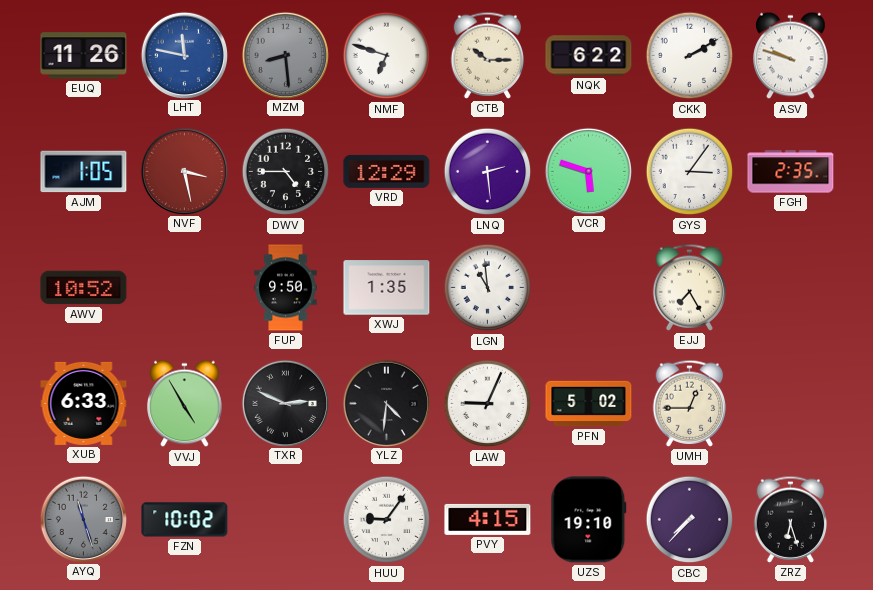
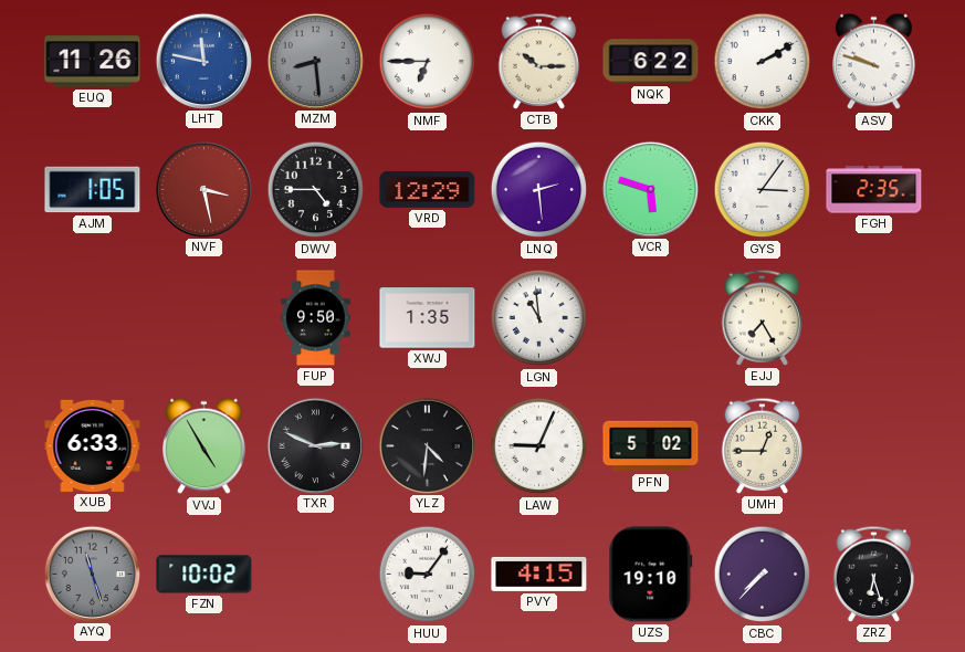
NMF: 6:48 -> 6:45
AWV: 10:52 -> none
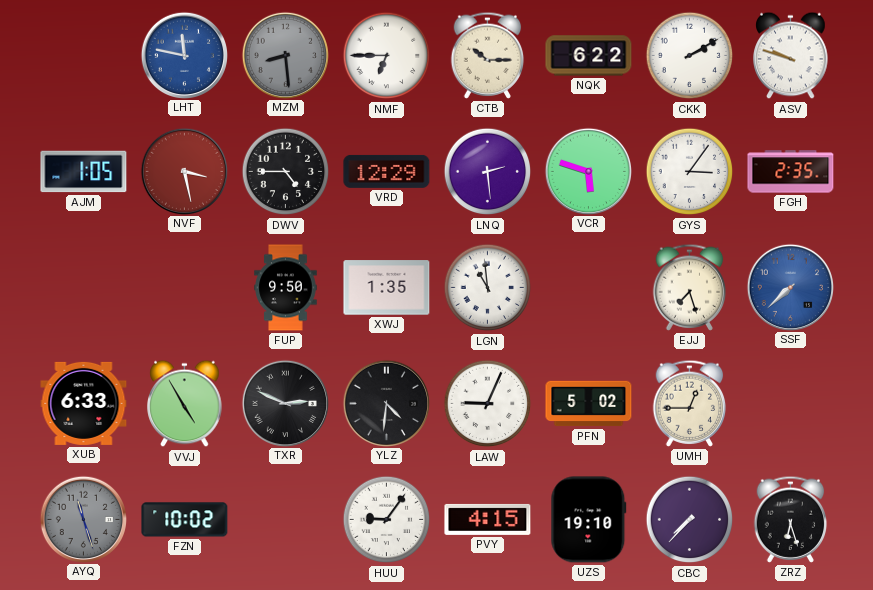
EUQ: 11:26 -> none
EJJ: 7:25 -> 7:27
SSF: none -> 7:38
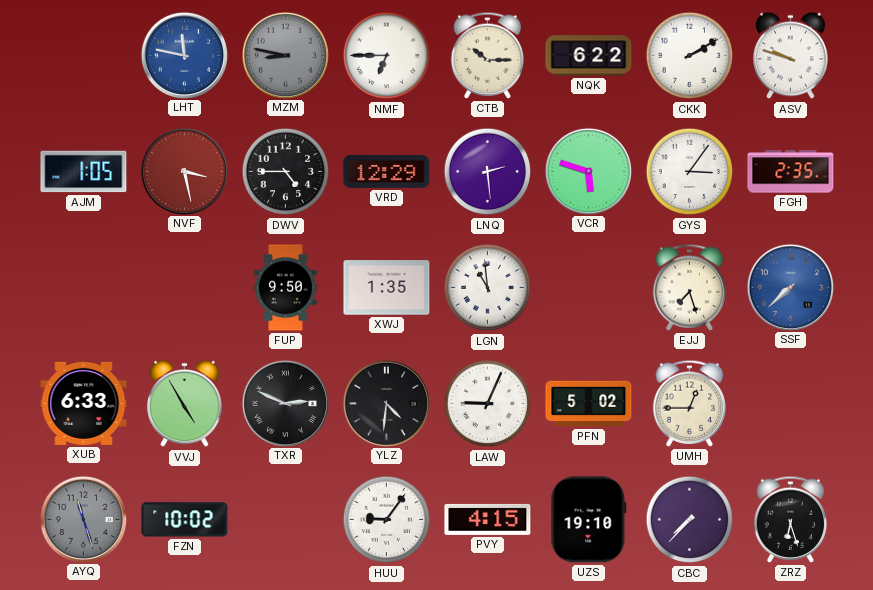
MZM: 8:29 -> 8:47
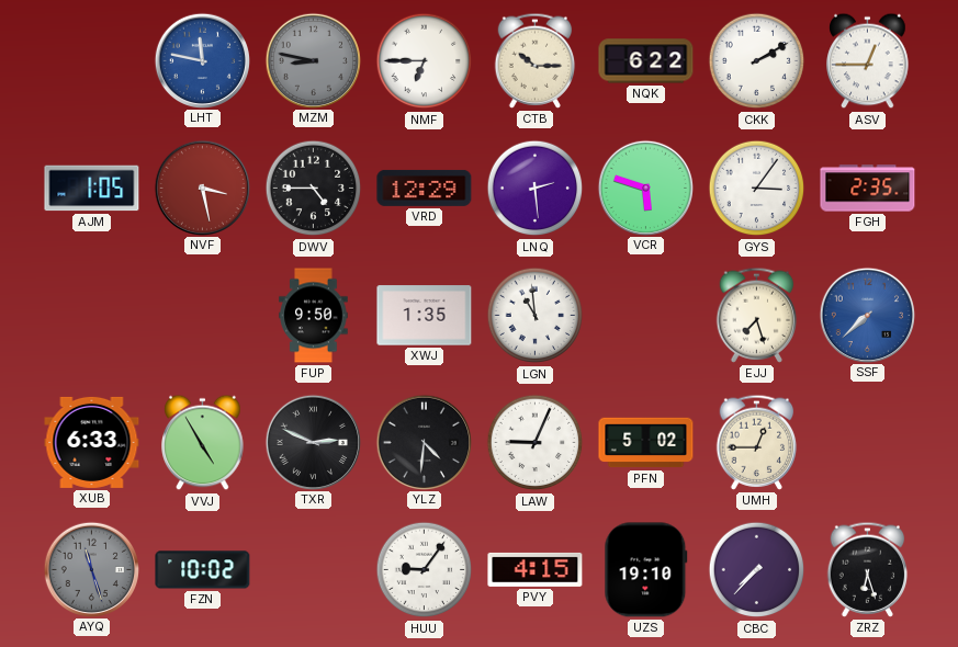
ASV: 9:48 -> 12:45
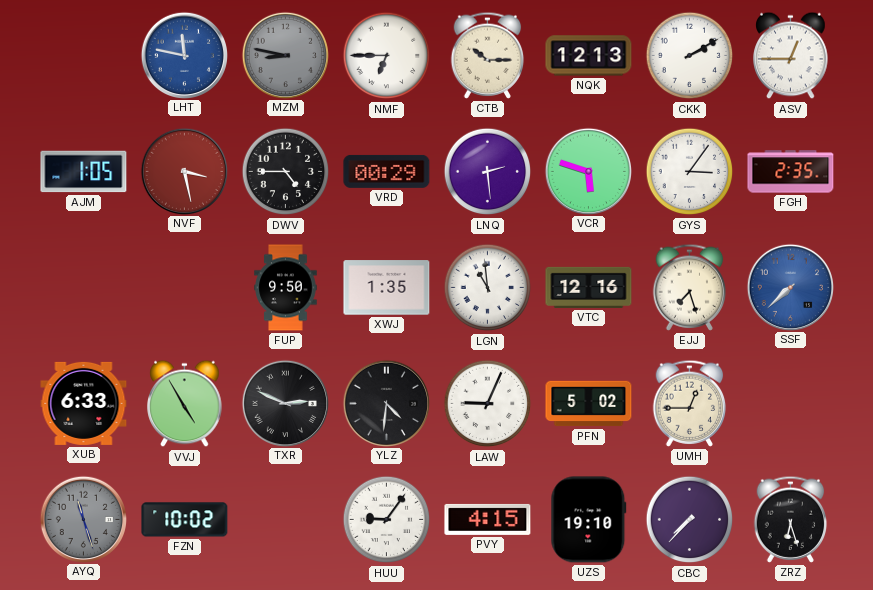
NQK: 6:22 -> 12:13
VRD: 12:29 -> 00:29
VTC: none -> 12:16
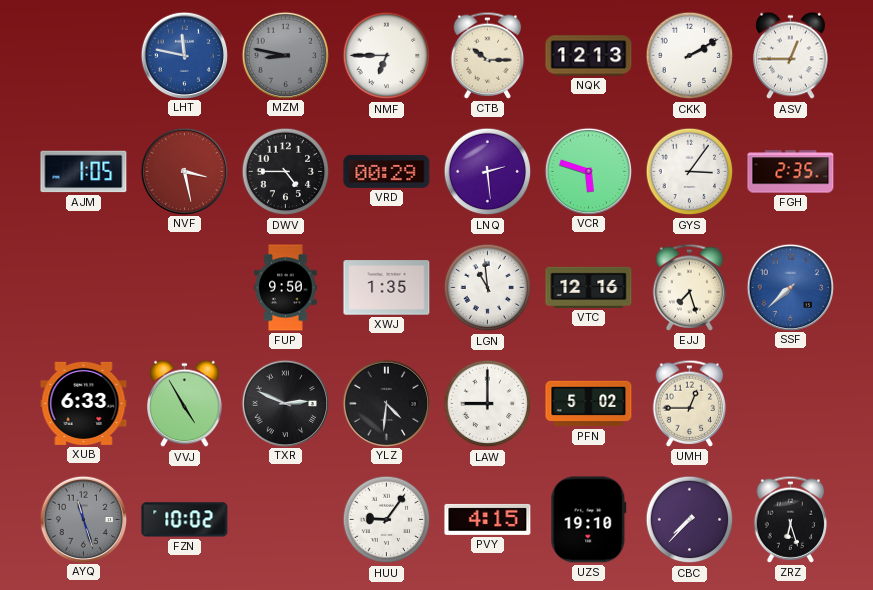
LAW: 9:04 -> 9:00
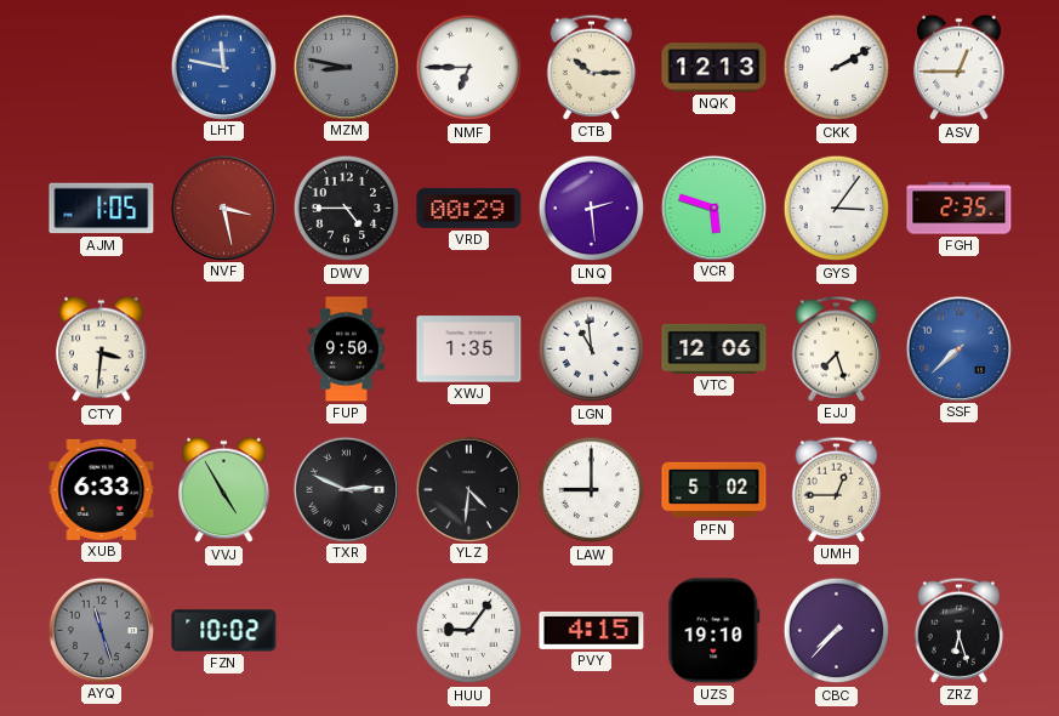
CTY: none -> 3:31
VTC: 12:16 -> 12:06
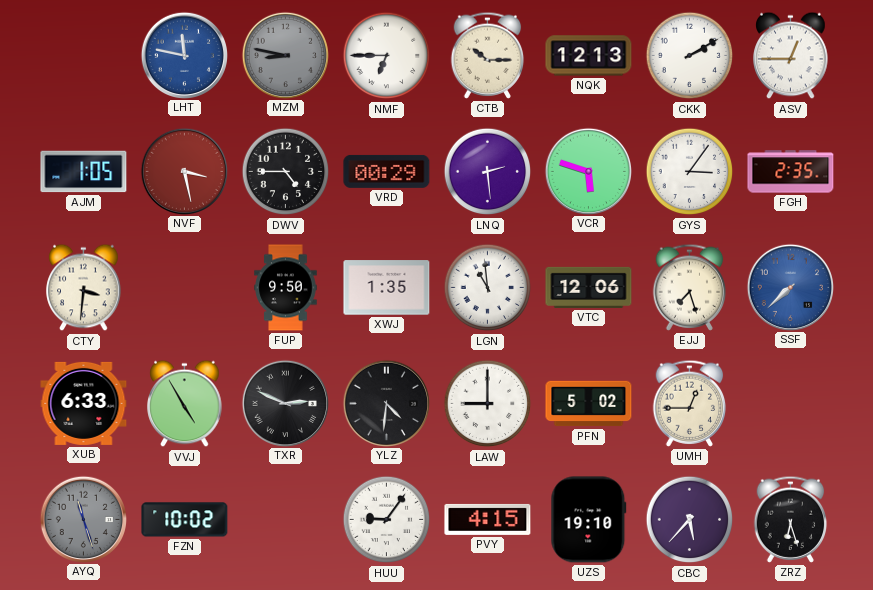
CBC: 7:37 -> 5:37
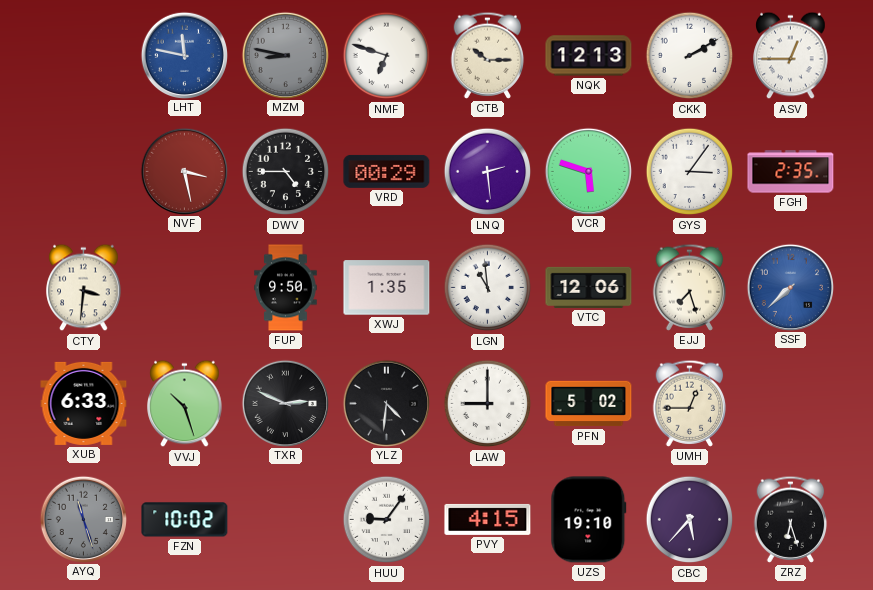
NMF: 6:45 -> 6:48
AJM: 1:05 -> none
VVJ: 4:55 -> 10:27
